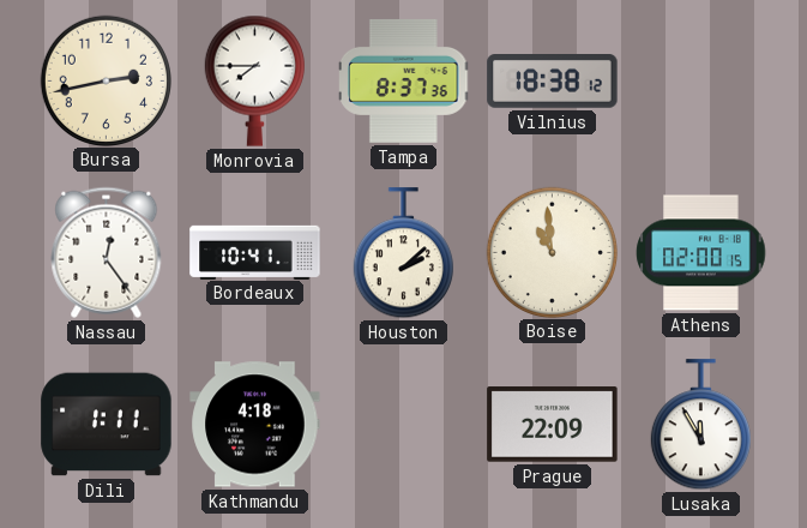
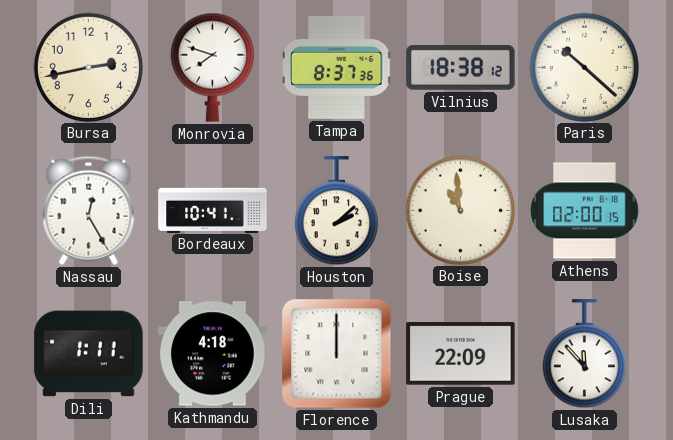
Monrovia: 7:45 -> 7:48
Paris: none -> 10:22
Nassau: 12:24 -> 12:25
Florence: none -> 12:00
Lusaka: 11:55 -> 11:53
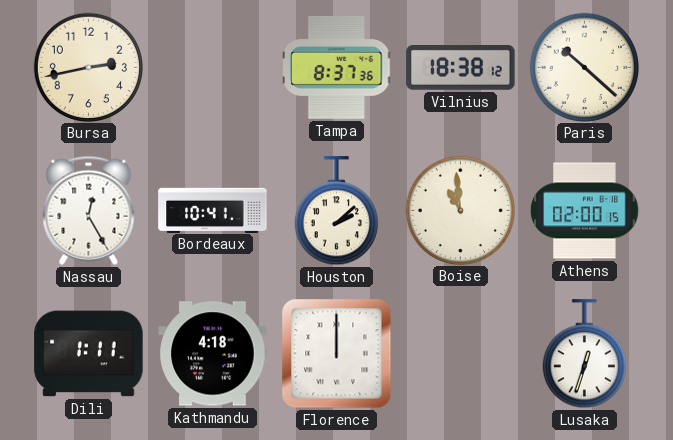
Monrovia: 7:48 -> none
Prague: 22:09 -> none
Lusaka: 11:53 -> 12:33
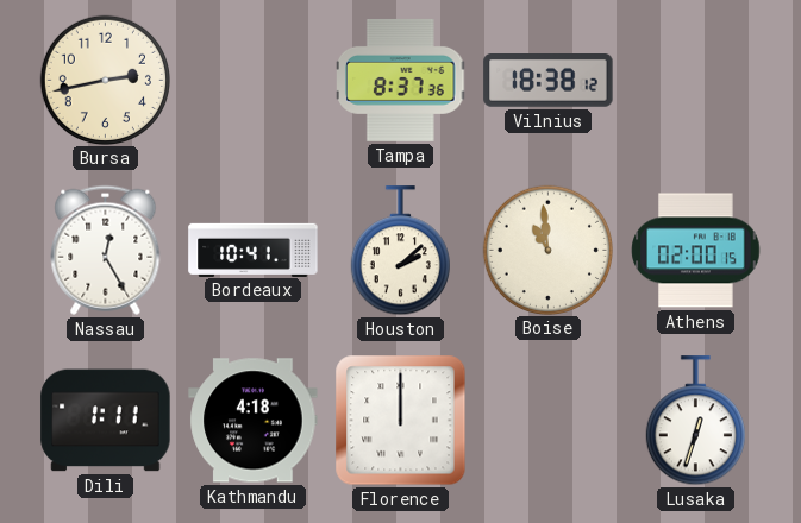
Paris: 10:22 -> none
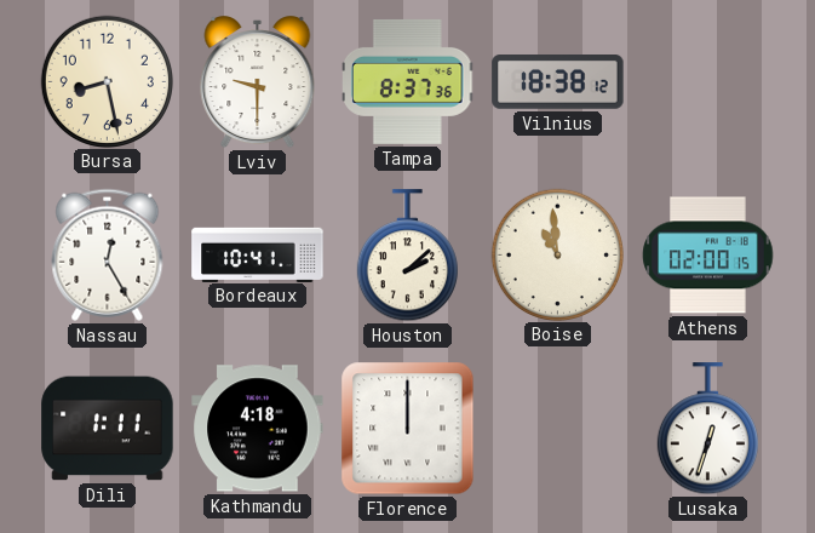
Bursa: 2:43 -> 8:28
Lviv: none -> 9:30
